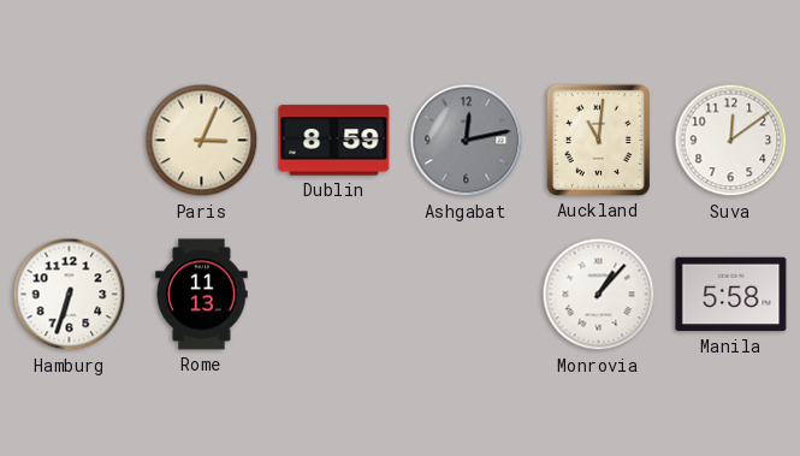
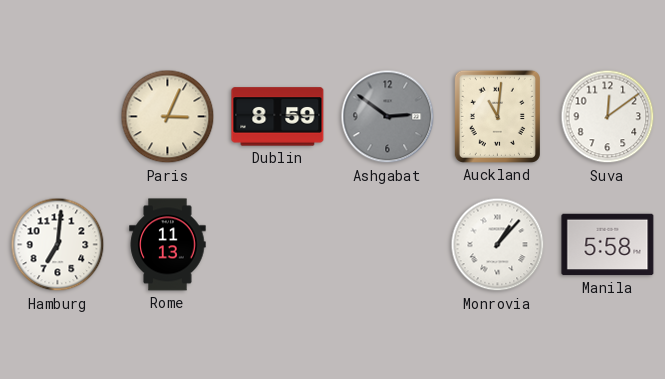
Ashgabat: 12:13 -> 2:51
Hamburg: 6:33 -> 7:01
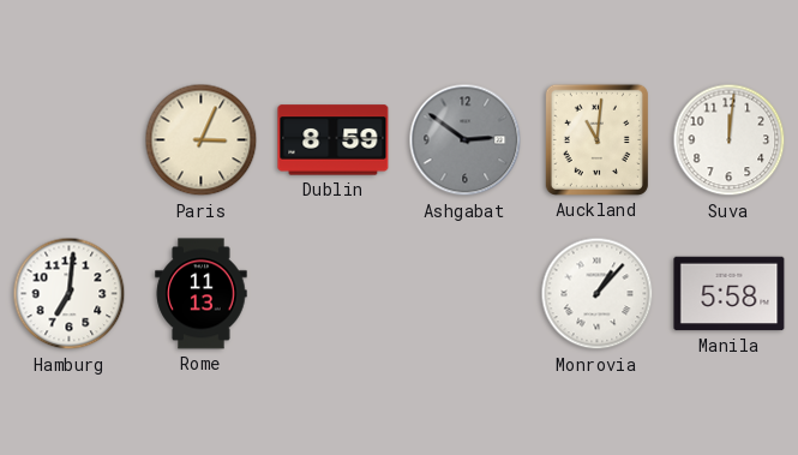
Suva: 12:09 -> 12:01
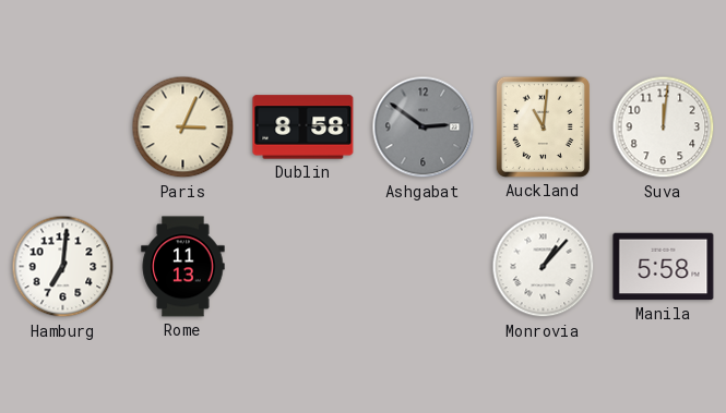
Dublin: 8:59 -> 8:58
